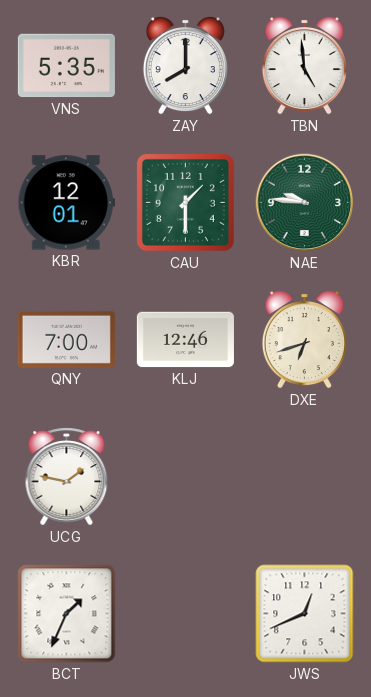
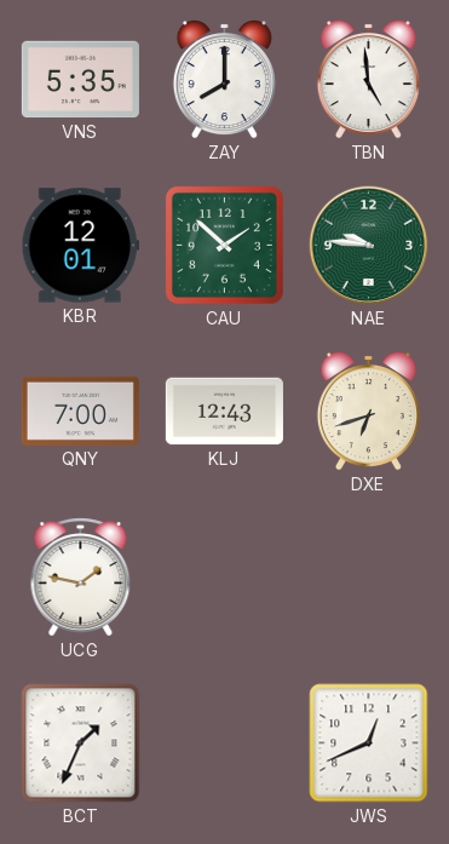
CAU: 1:30 -> 1:52
KLJ: 12:46 -> 12:43
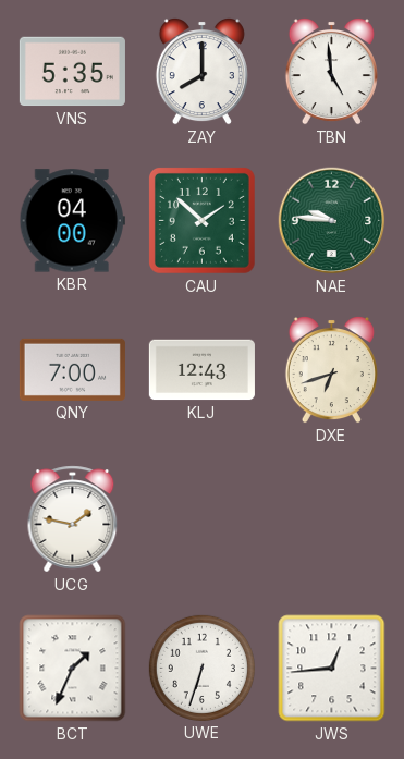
KBR: 12:01 -> 04:00
UWE: none -> 6:33
JWS: 12:41 -> 12:44
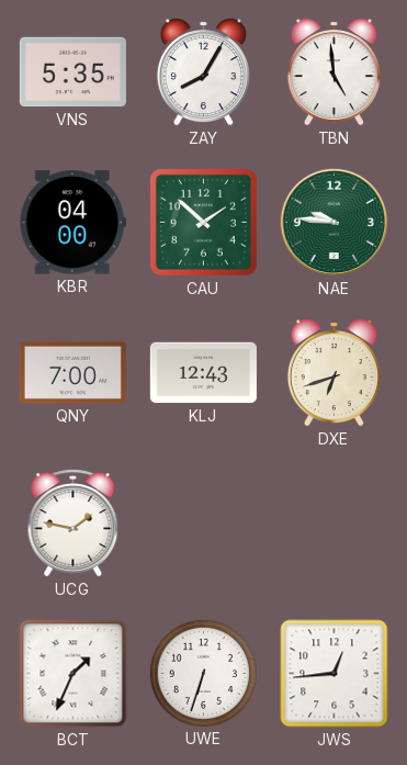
ZAY: 8:00 -> 8:05
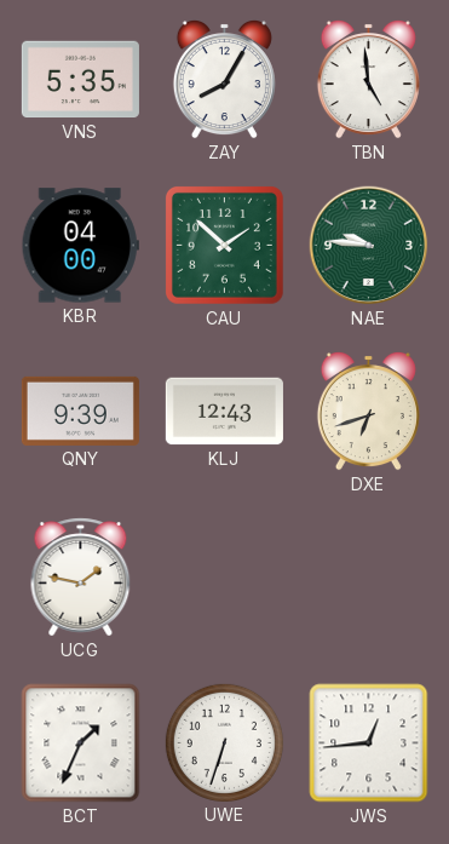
QNY: 7:00 -> 9:39
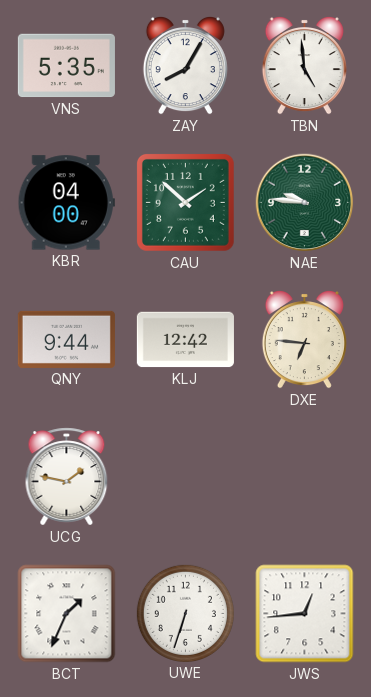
QNY: 9:39 -> 9:44
KLJ: 12:43 -> 12:42
DXE: 6:42 -> 6:46
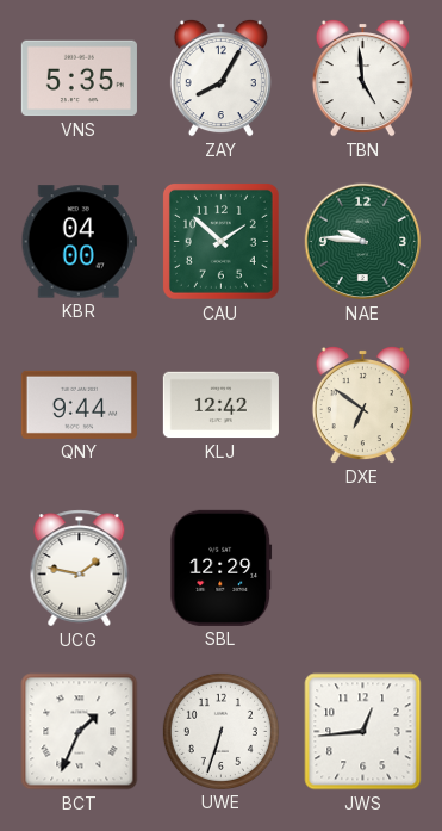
DXE: 6:46 -> 6:51
SBL: none -> 12:29
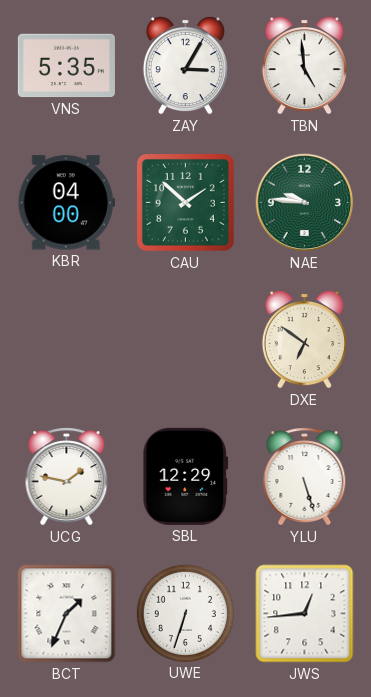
ZAY: 8:05 -> 3:05
QNY: 9:44 -> none
KLJ: 12:42 -> none
YLU: none -> 5:27
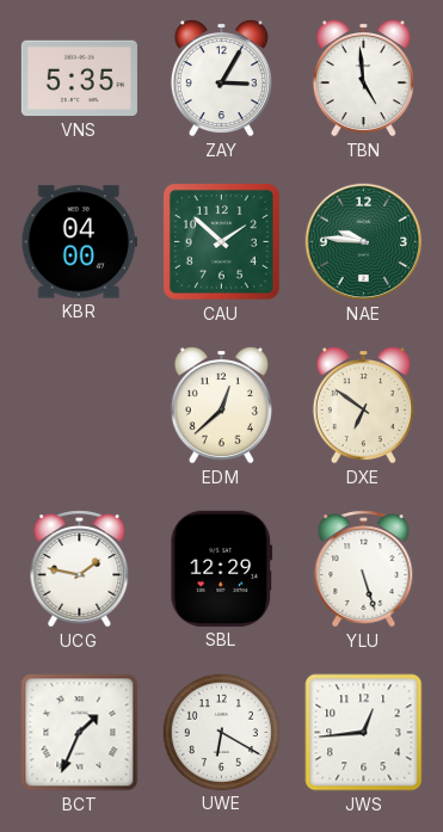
EDM: none -> 12:38
UWE: 6:33 -> 6:20
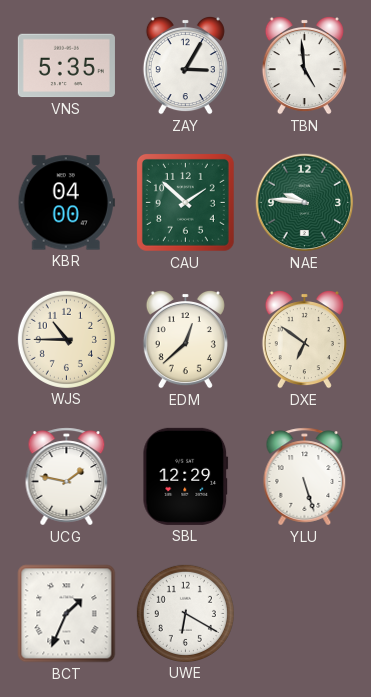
WJS: none -> 10:45
JWS: 12:44 -> none
